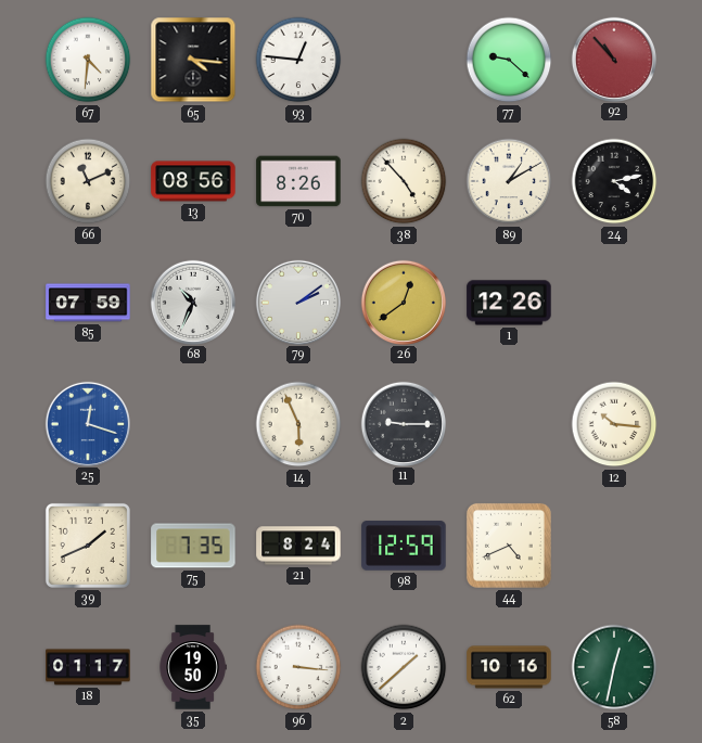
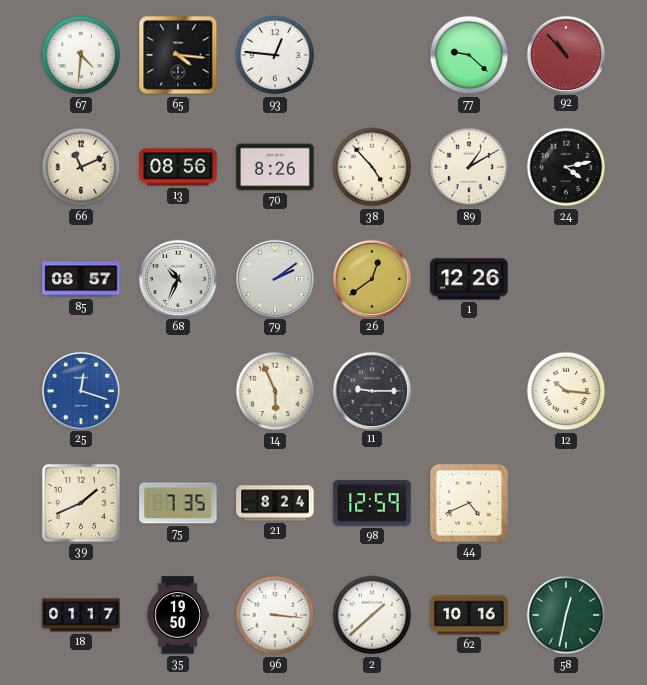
85: 07:59 -> 08:57
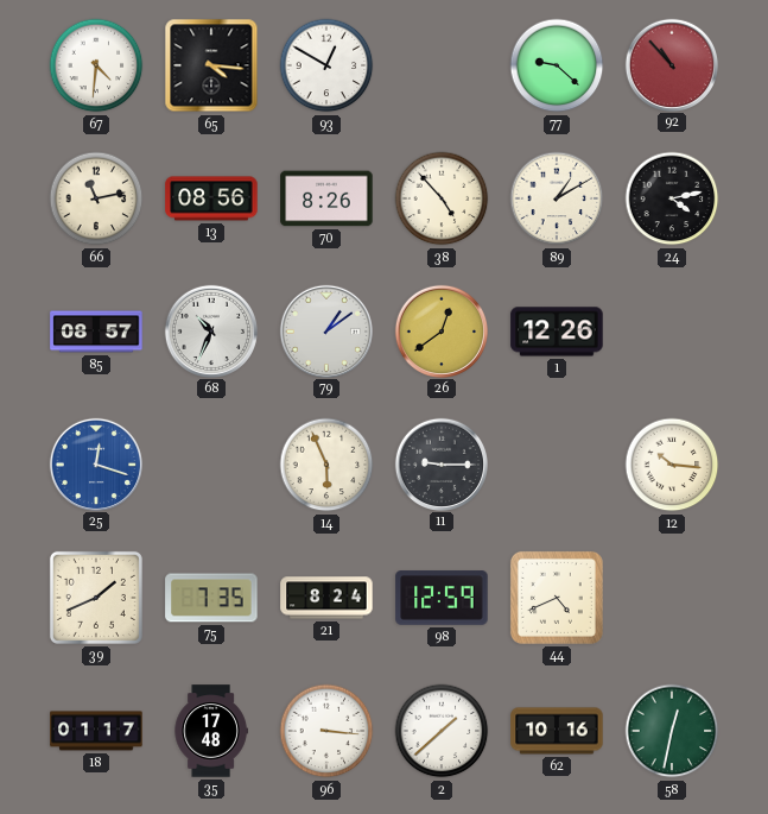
93: 12:46 -> 12:50
66: 11:11 -> 11:13
79: 2:09 -> 1:09
35: 19:50 -> 17:48
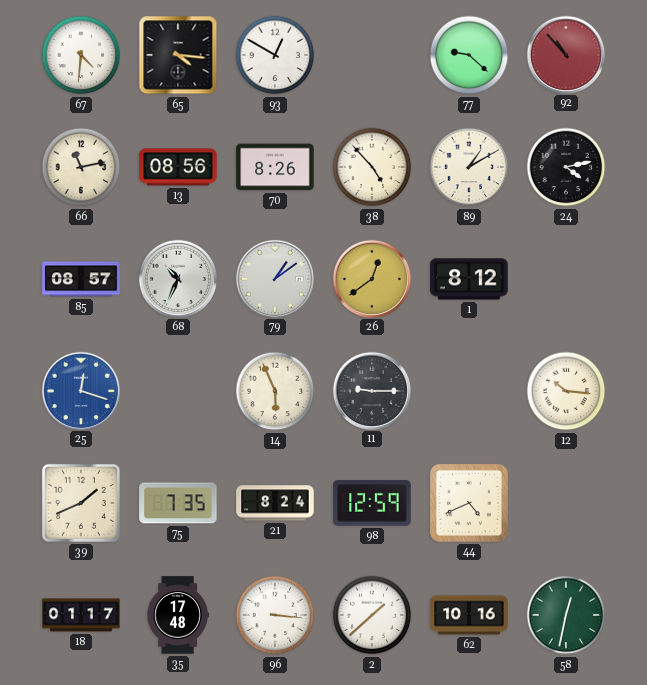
1: 12:26 -> 8:12
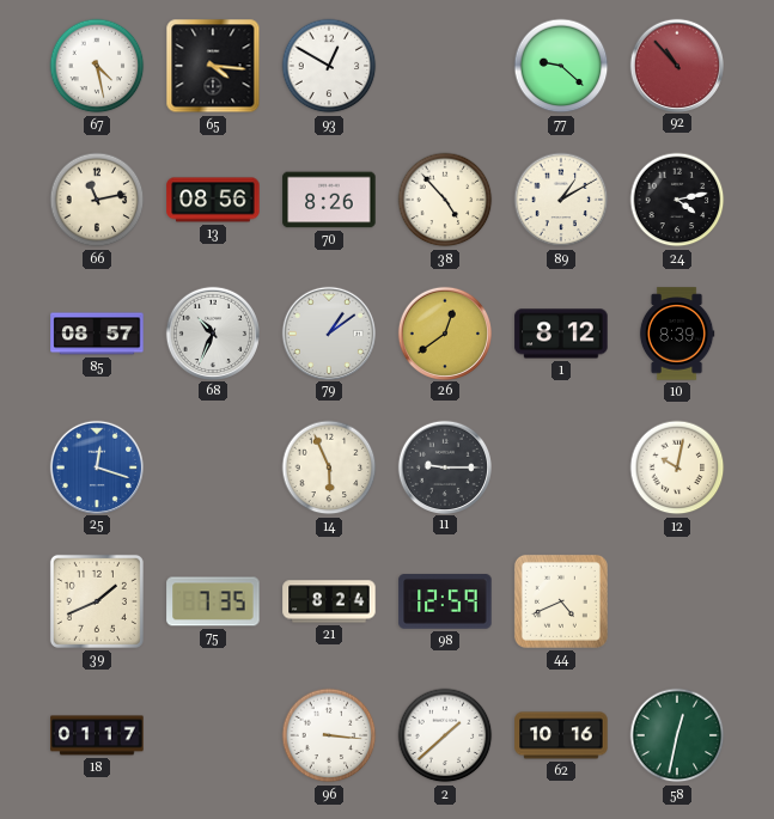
67: 4:31 -> 4:28
10: none -> 8:39
12: 10:16 -> 10:02
35: 17:48 -> none
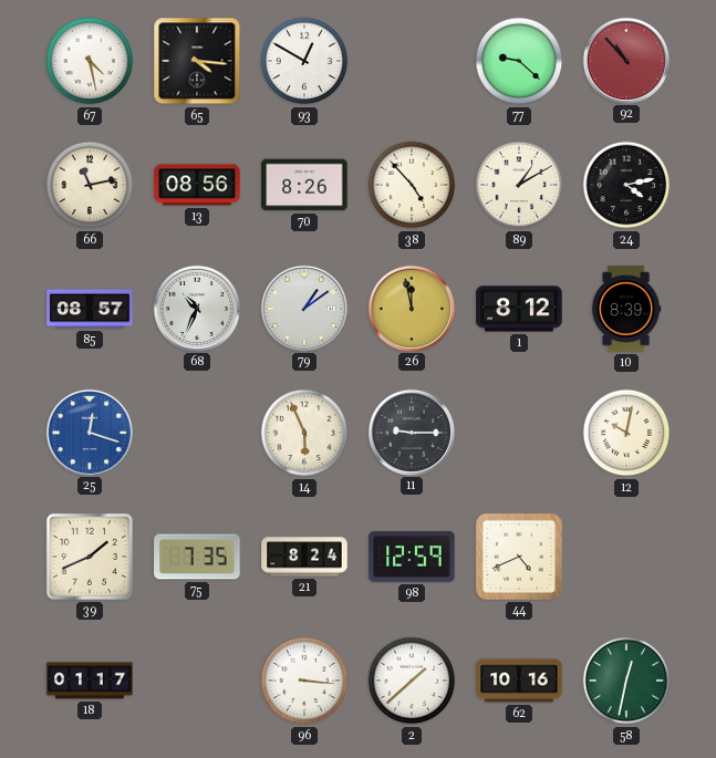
26: 12:39 -> 11:58
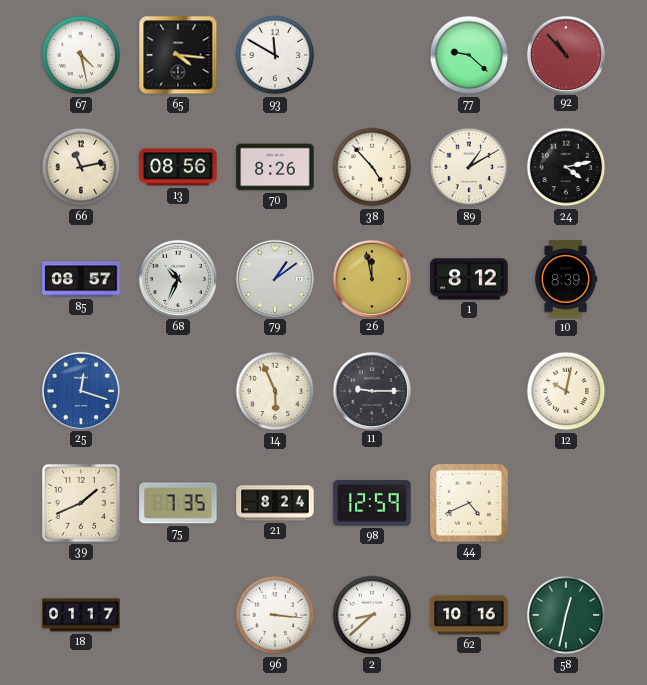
93: 12:50 -> 11:50
2: 1:38 -> 8:38
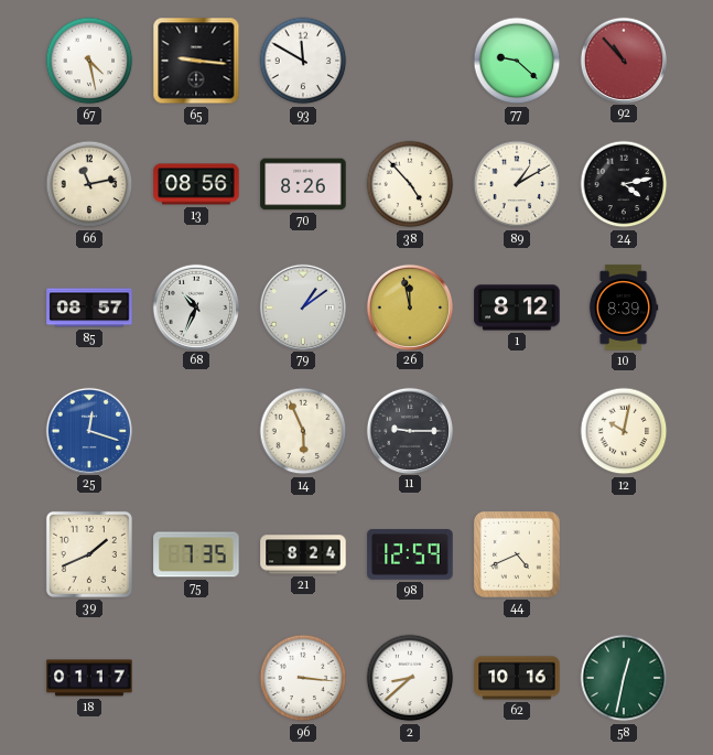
65: 4:16 -> 9:16
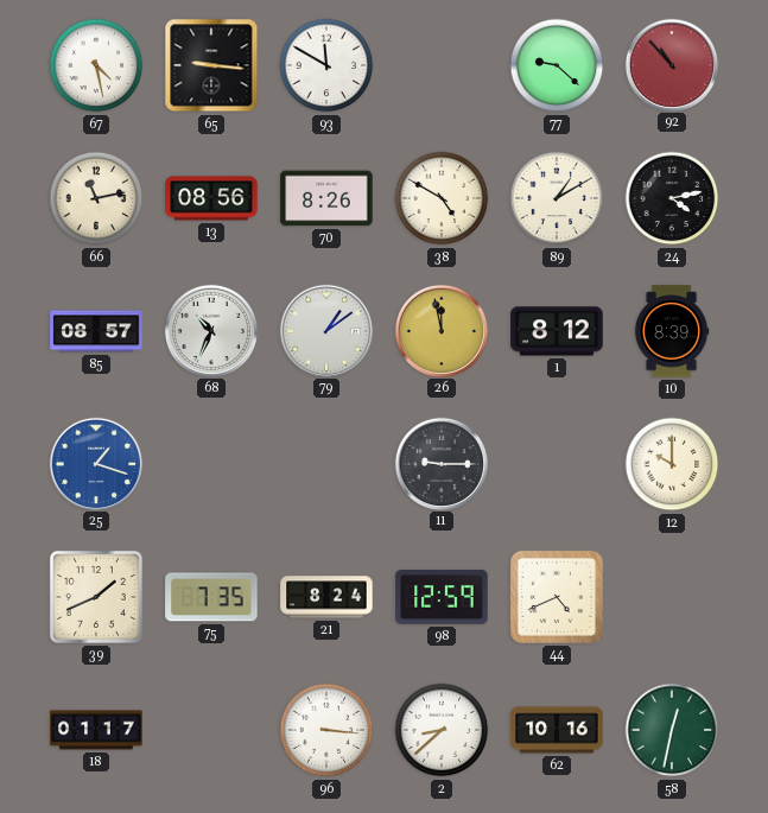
38: 4:53 -> 4:50
25: 12:18 -> 1:18
14: 5:56 -> none
12: 10:02 -> 10:00
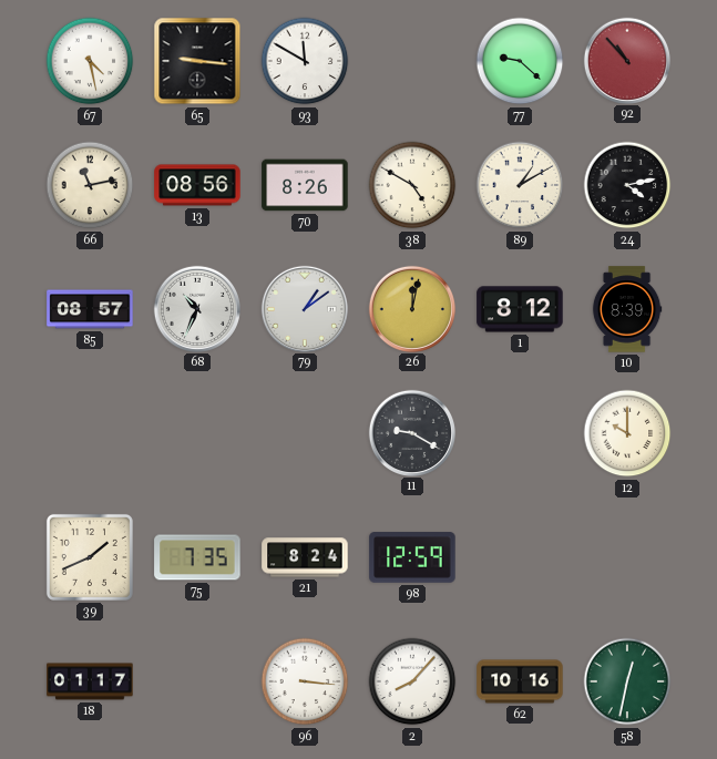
26: 11:58 -> 12:02
25: 1:18 -> none
11: 9:15 -> 9:20
44: 4:41 -> none
2: 8:38 -> 8:07
